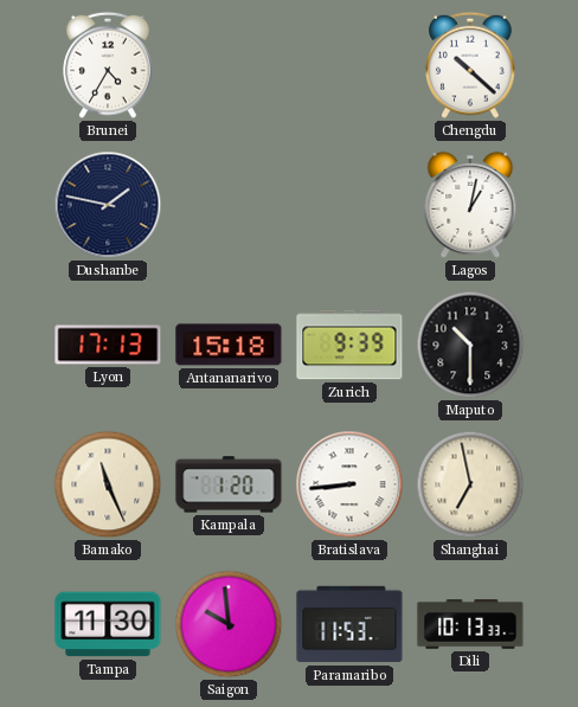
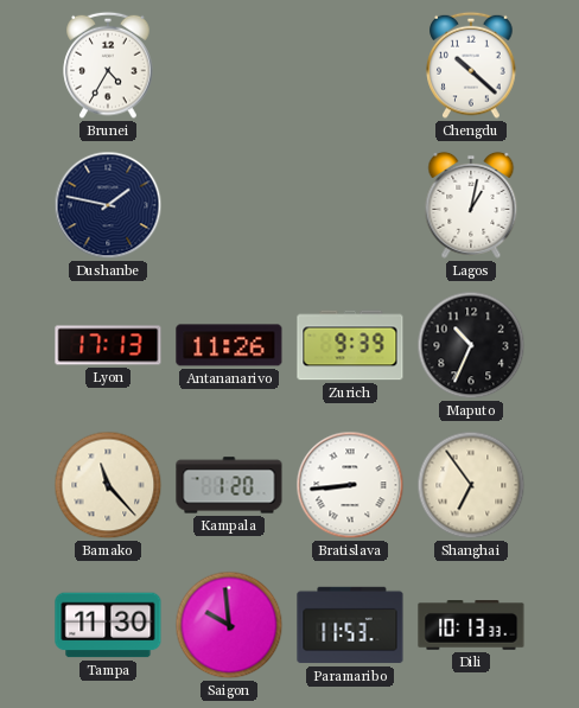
Antananarivo: 15:18 -> 11:26
Maputo: 10:30 -> 10:34
Bamako: 11:26 -> 11:23
Shanghai: 6:58 -> 6:54
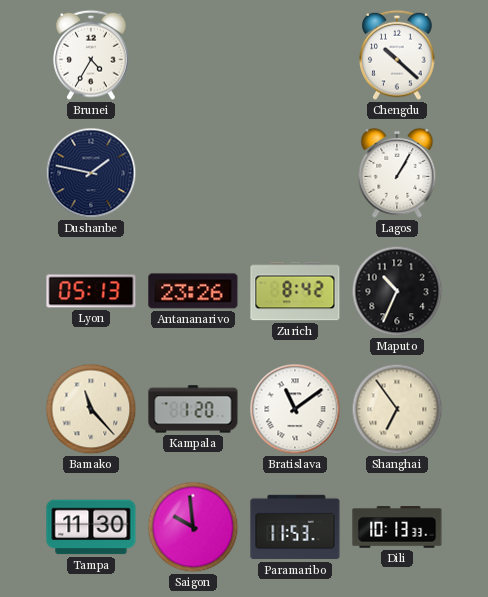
Lagos: 1:02 -> 1:05
Lyon: 17:13 -> 05:13
Antananarivo: 11:26 -> 23:26
Zurich: 9:39 -> 8:42
Bratislava: 8:44 -> 11:09
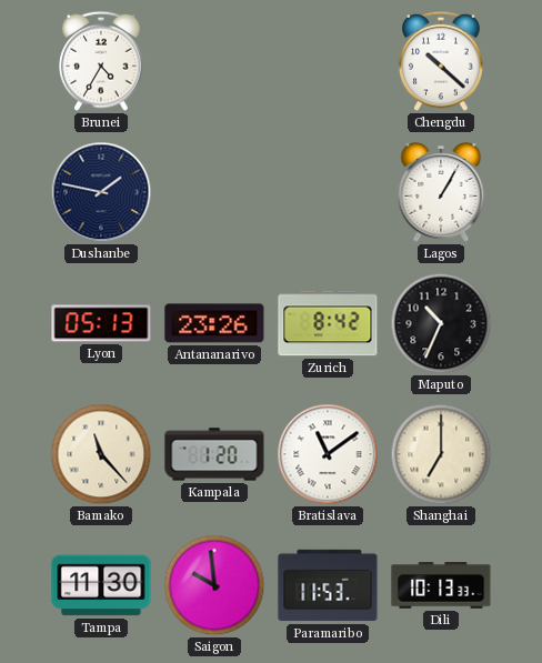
Shanghai: 6:54 -> 7:00
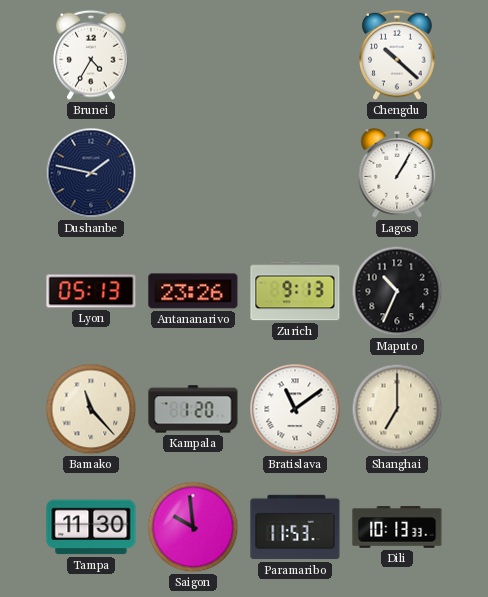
Zurich: 8:42 -> 9:13
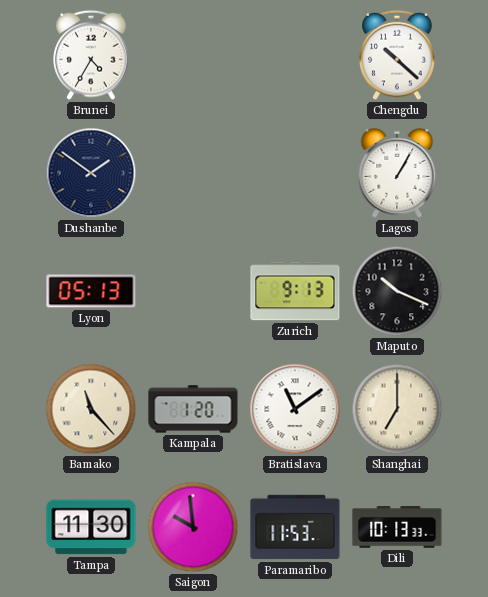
Dushanbe: 1:47 -> 1:51
Antananarivo: 23:26 -> none
Maputo: 10:34 -> 10:19
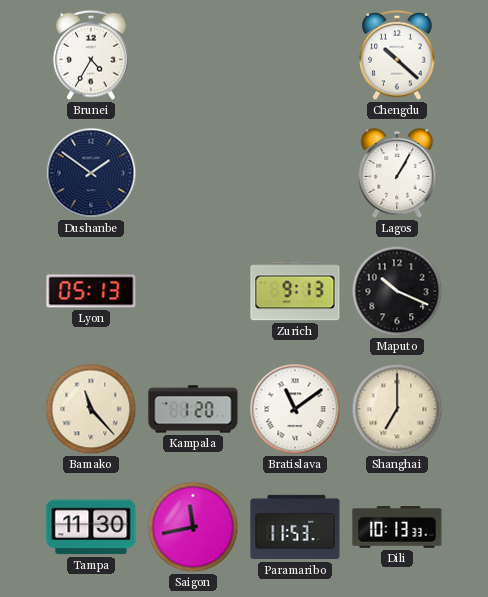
Saigon: 9:59 -> 11:43
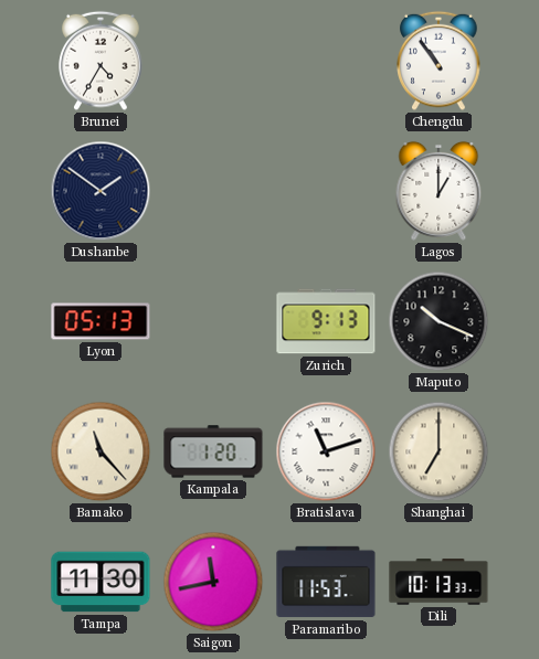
Chengdu: 10:22 -> 10:54
Lagos: 1:05 -> 1:00
Bratislava: 11:09 -> 11:12
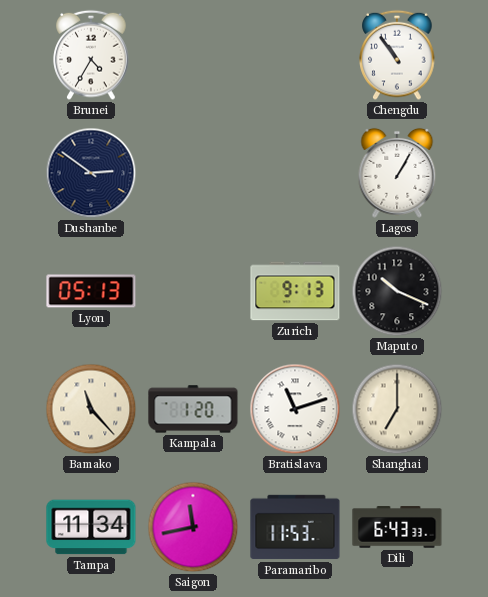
Dushanbe: 1:51 -> 2:51
Lagos: 1:00 -> 1:05
Tampa: 11:30 -> 11:34
Dili: 10:13 -> 6:43
